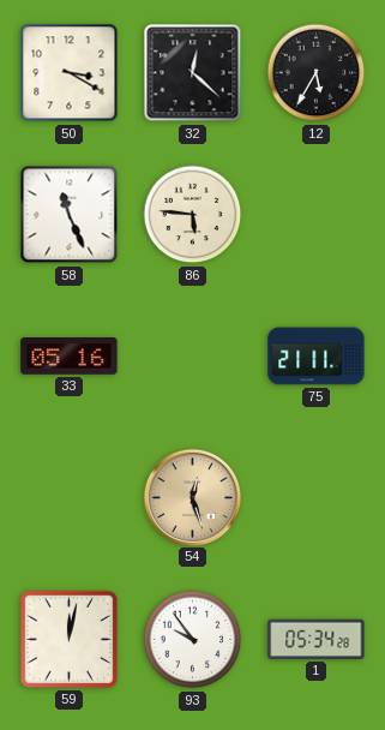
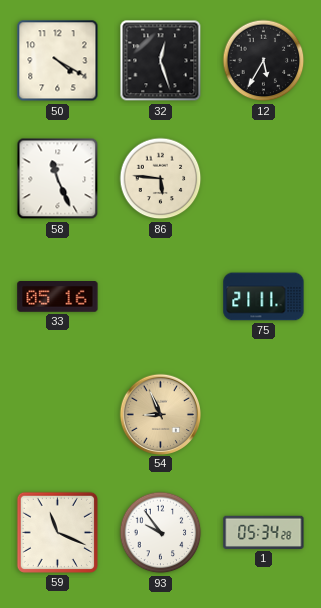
50: 3:20 -> 4:20
32: 12:22 -> 12:27
54: 12:27 -> 8:56
59: 12:02 -> 11:19
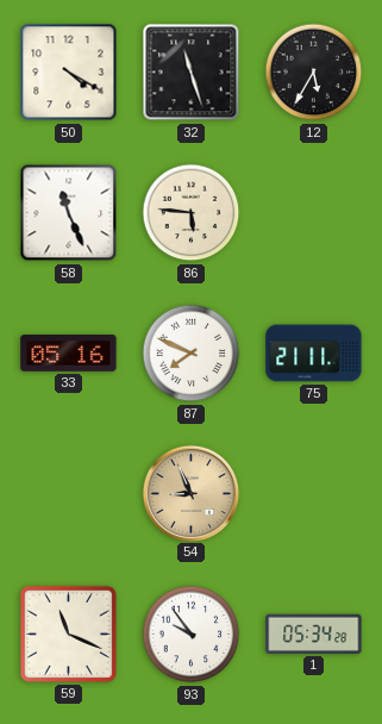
32: 12:27 -> 11:27
87: none -> 7:49
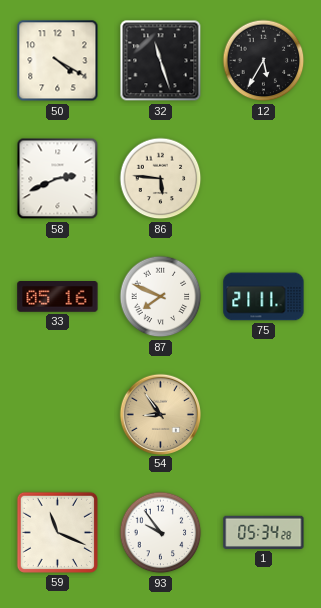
58: 11:26 -> 2:41
54: 8:56 -> 8:54
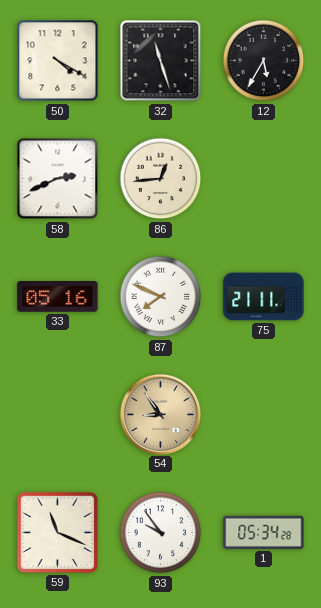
86: 5:46 -> 12:44
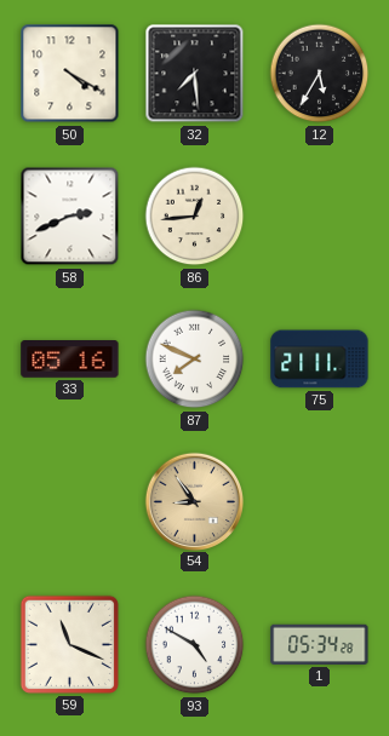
32: 11:27 -> 7:29
93: 9:54 -> 4:50
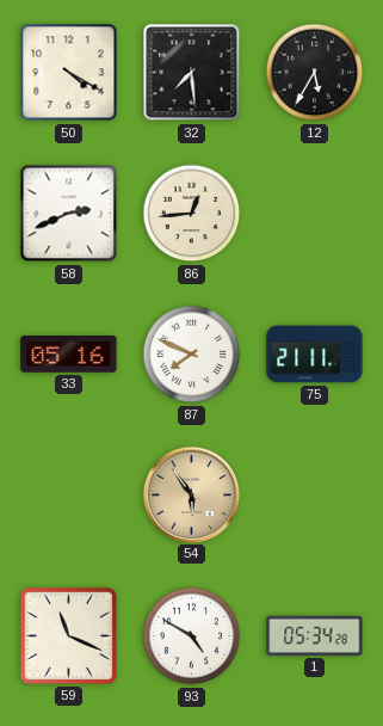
54: 8:54 -> 5:54
